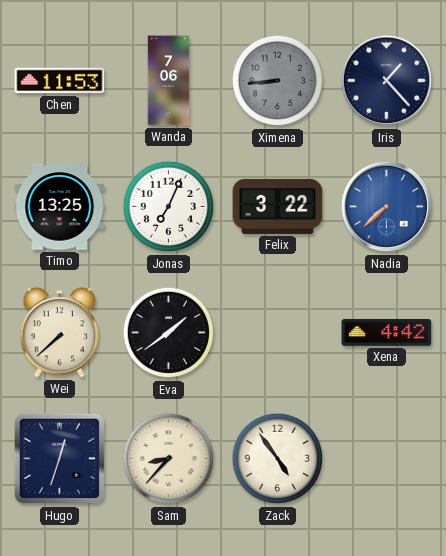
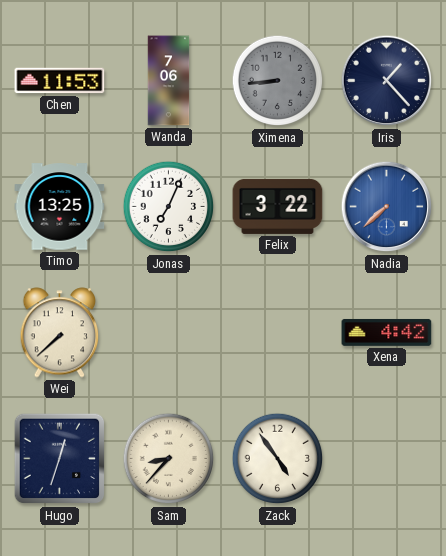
Eva: 1:39 -> none
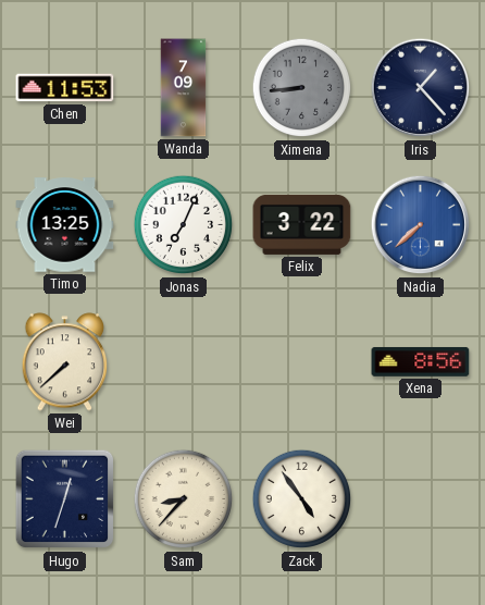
Wanda: 7:06 -> 7:09
Xena: 4:42 -> 8:56
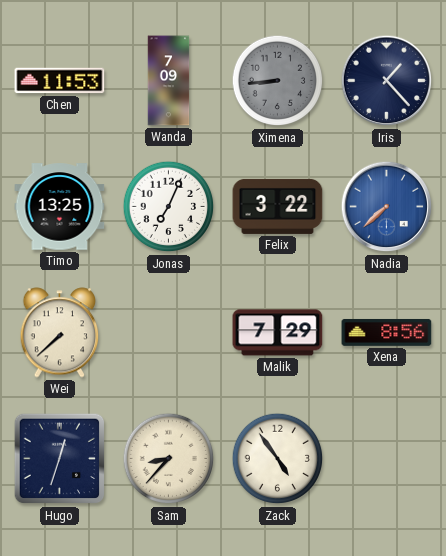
Malik: none -> 7:29
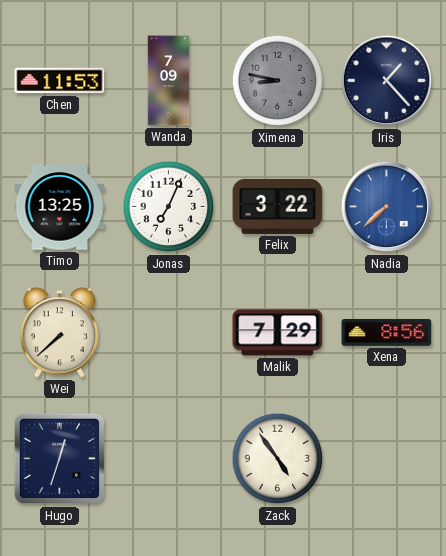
Ximena: 8:44 -> 8:47
Sam: 8:37 -> none
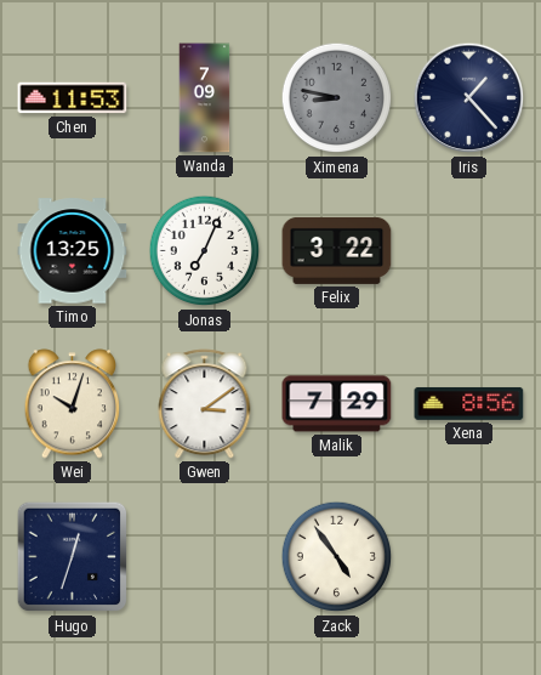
Nadia: 7:38 -> none
Wei: 7:38 -> 10:03
Gwen: none -> 3:09
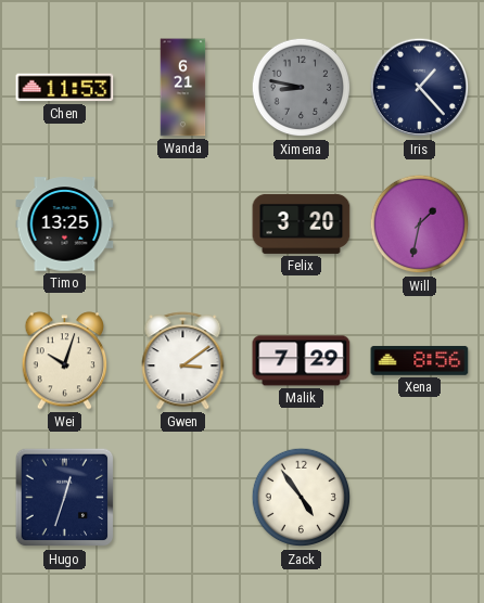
Wanda: 7:09 -> 6:21
Jonas: 7:04 -> none
Felix: 3:22 -> 3:20
Will: none -> 1:32
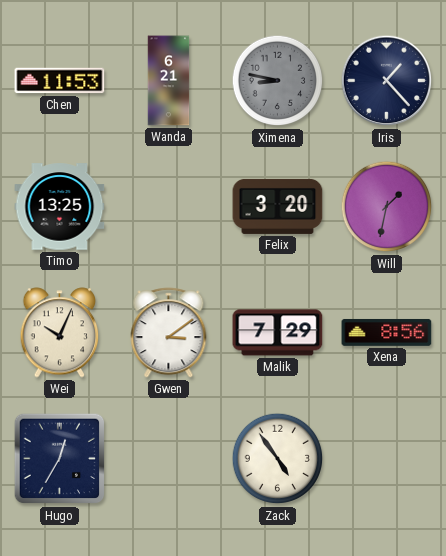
Wei: 10:03 -> 10:04
Hugo: 12:33 -> 12:35
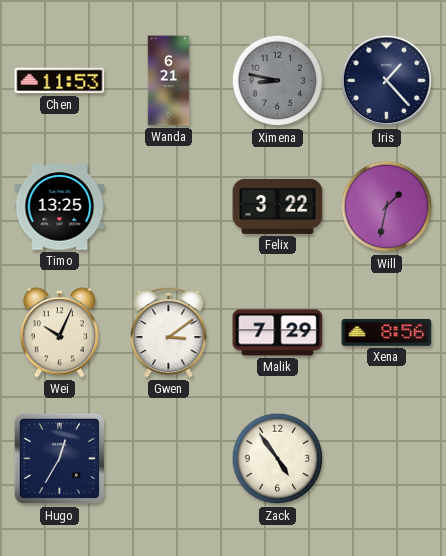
Felix: 3:20 -> 3:22
